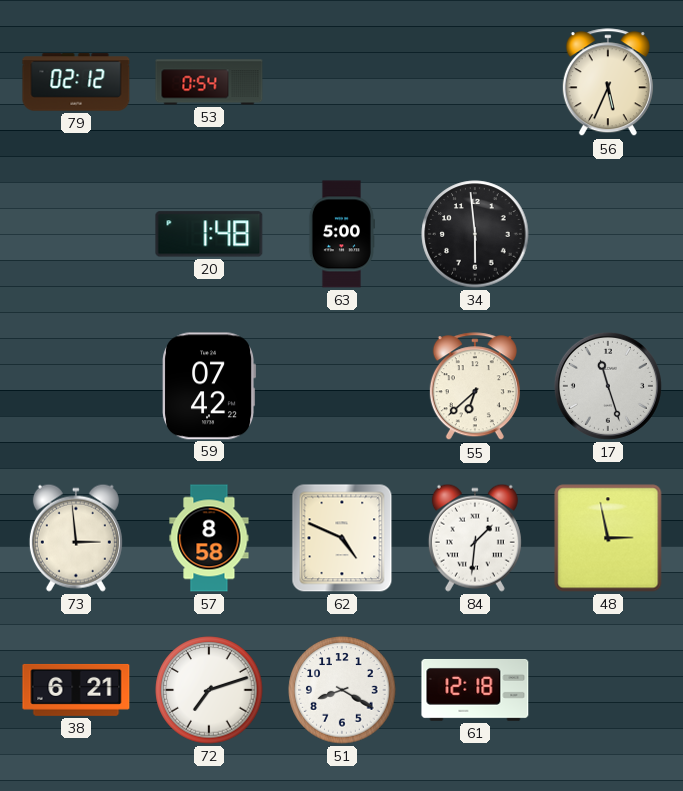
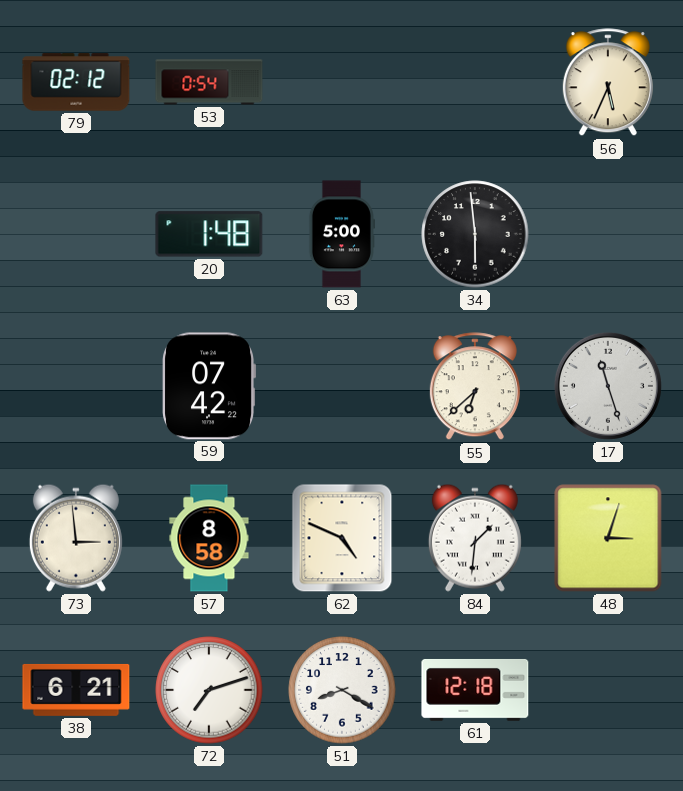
48: 2:58 -> 3:03
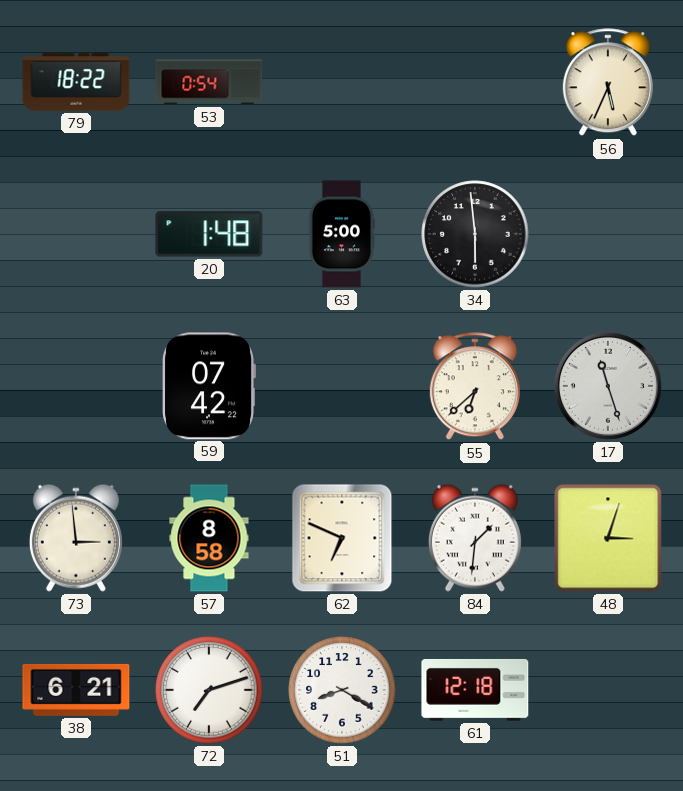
79: 02:12 -> 18:22
62: 4:49 -> 6:49
